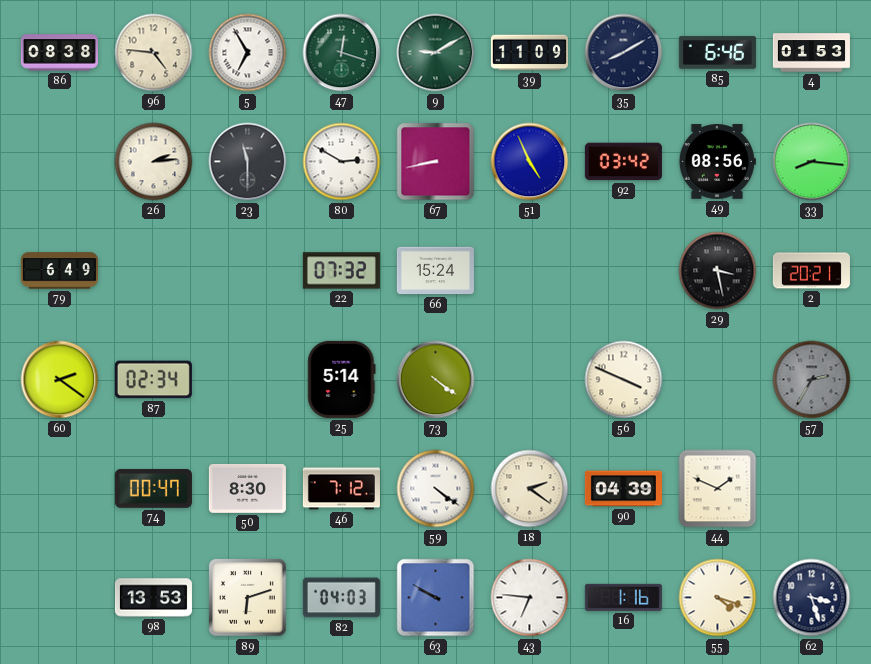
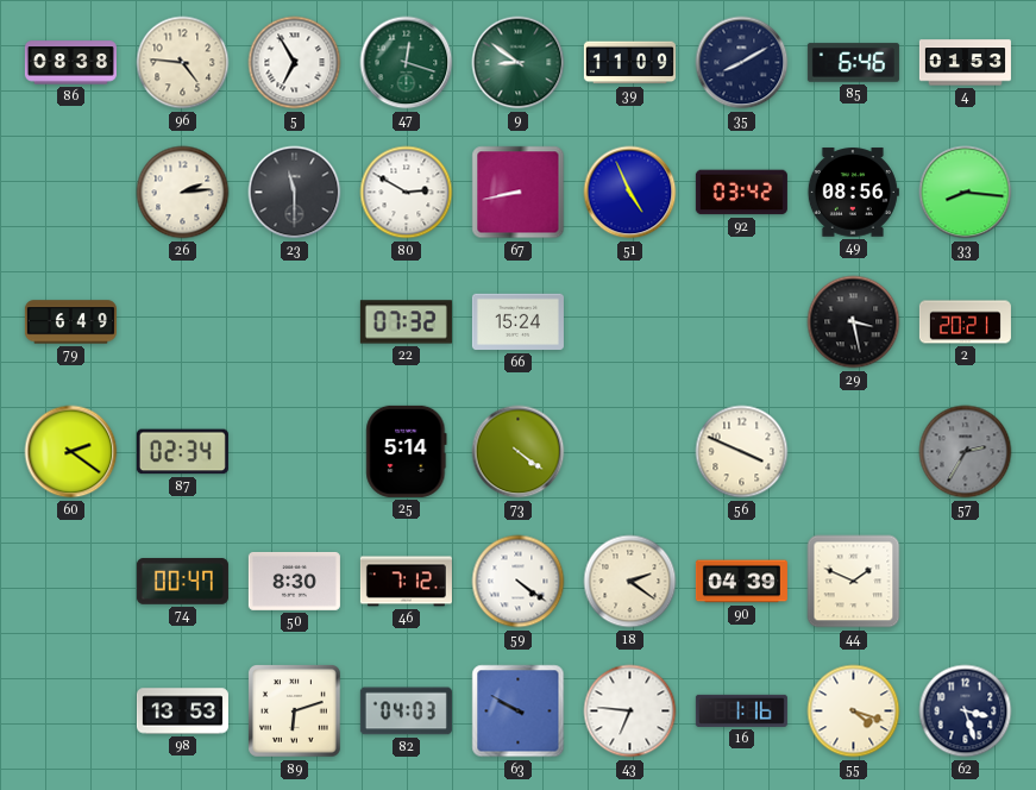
9: 9:10 -> 8:51
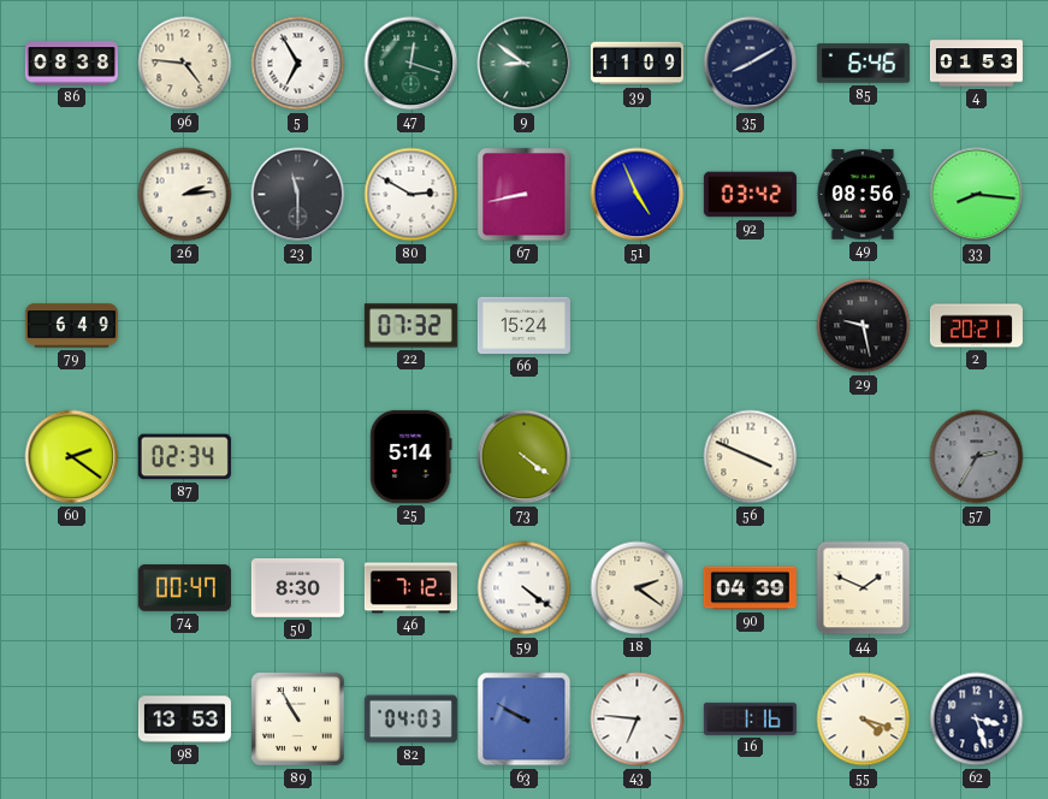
29: 3:28 -> 9:28
89: 6:12 -> 10:55
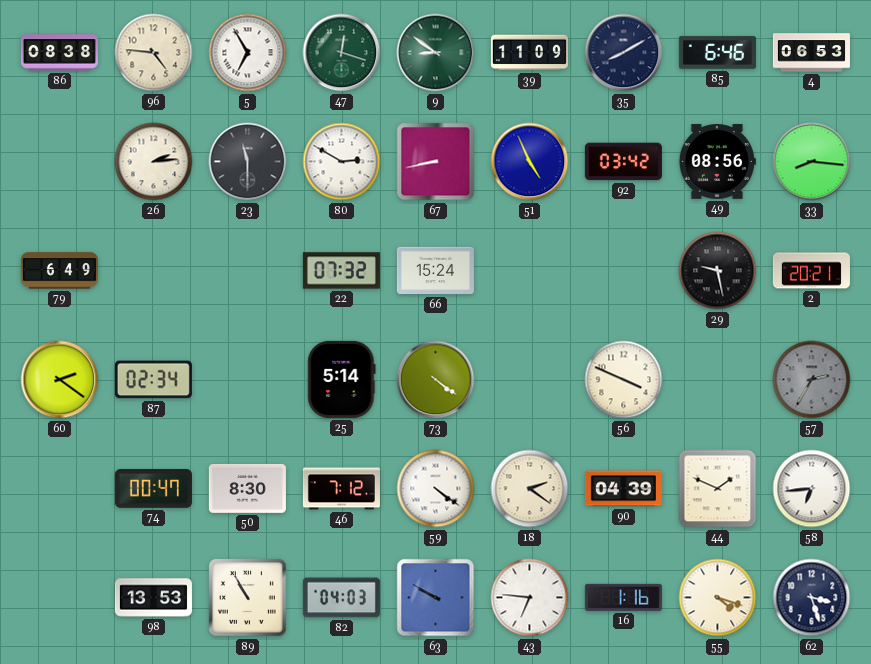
4: 01:53 -> 06:53
58: none -> 6:44
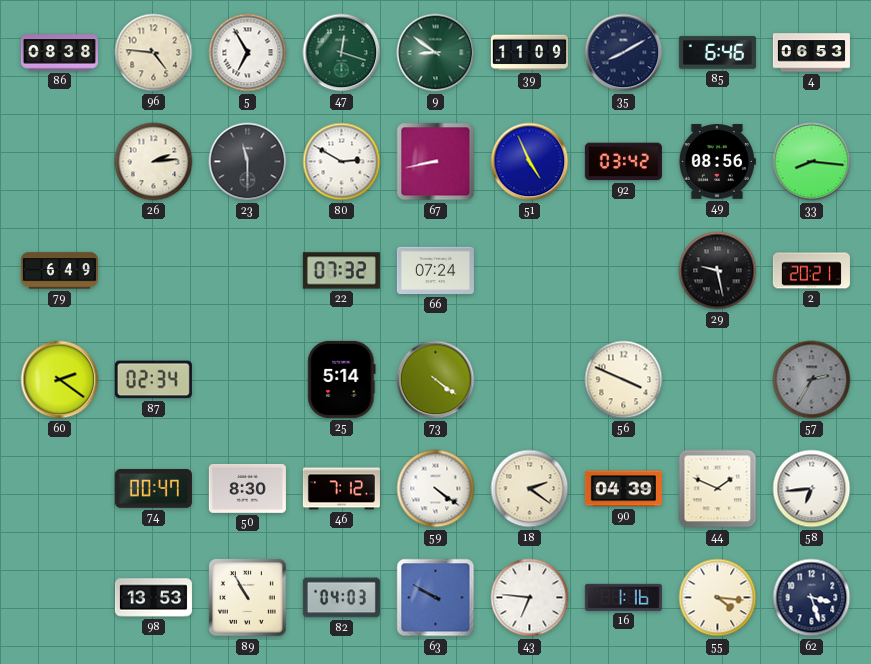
66: 15:24 -> 07:24
55: 4:18 -> 4:16
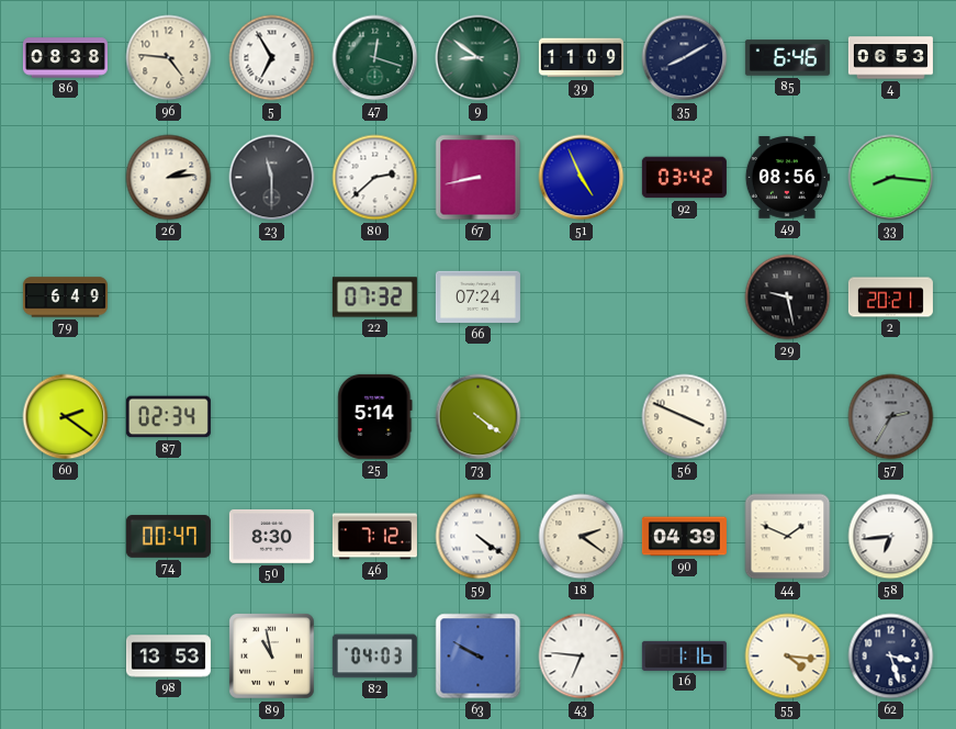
80: 2:50 -> 2:38
89: 10:55 -> 10:58
